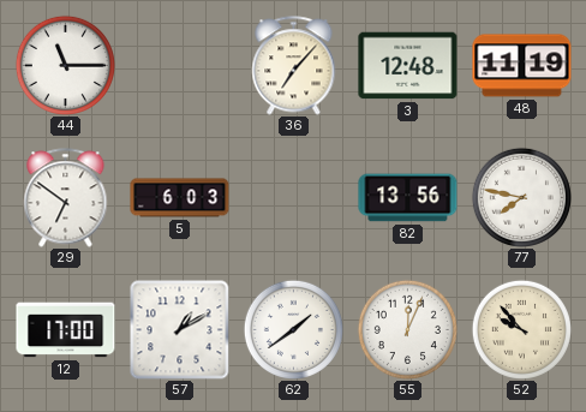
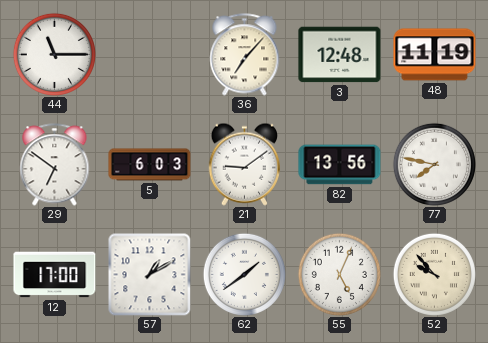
21: none -> 9:09
55: 12:04 -> 5:04
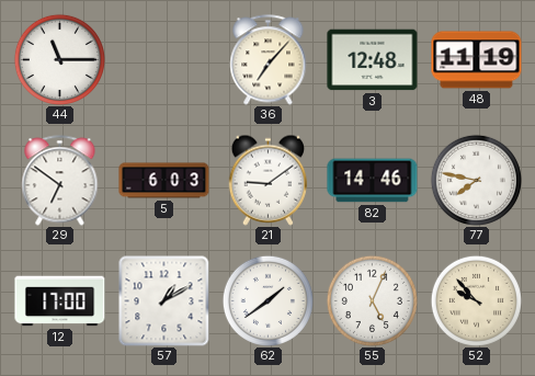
82: 13:56 -> 14:46
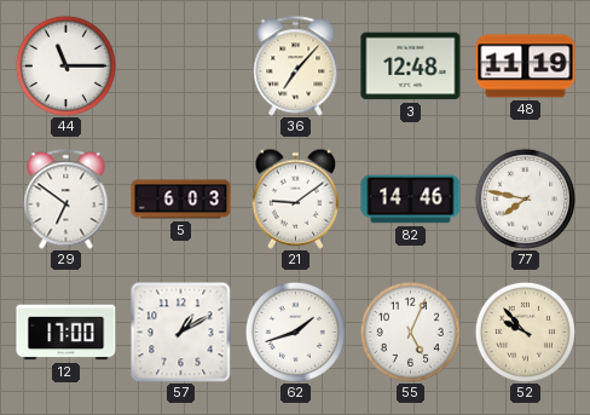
62: 1:39 -> 1:42
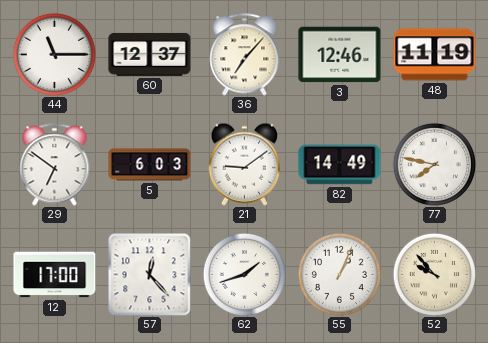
60: none -> 12:37
3: 12:48 -> 12:46
82: 14:46 -> 14:49
57: 1:10 -> 12:23
55: 5:04 -> 1:04
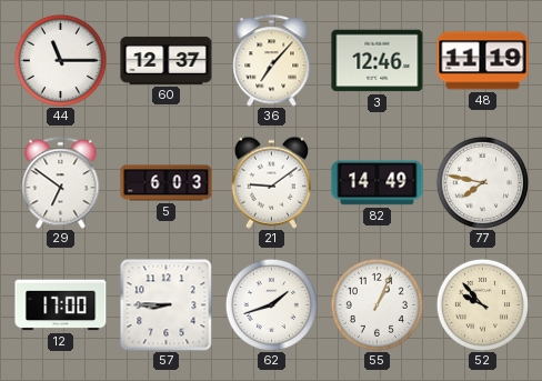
57: 12:23 -> 8:45
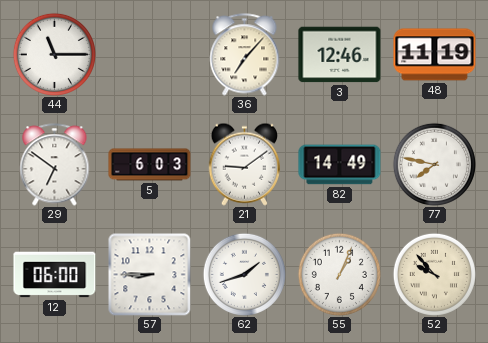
60: 12:37 -> none
12: 17:00 -> 06:00
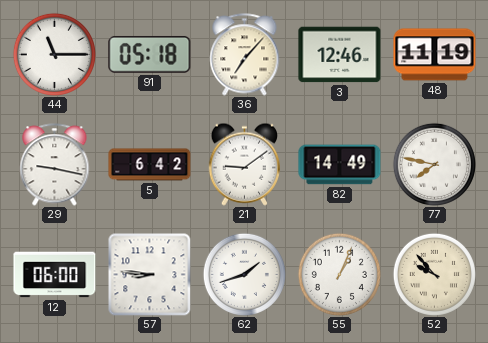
91: none -> 05:18
29: 6:51 -> 9:17
5: 6:03 -> 6:42
57: 8:45 -> 8:46
